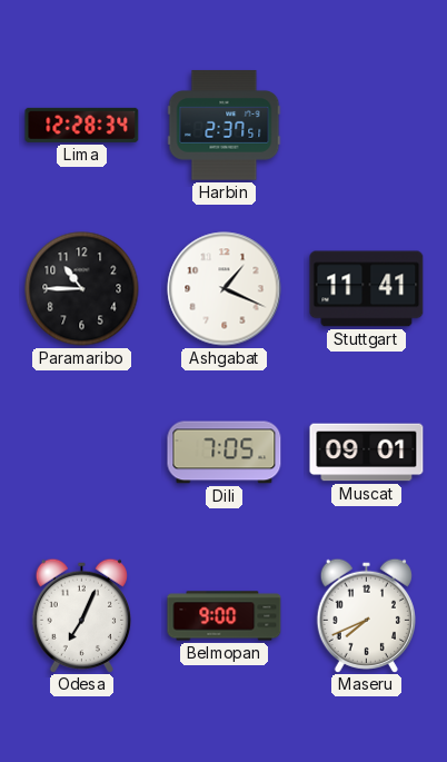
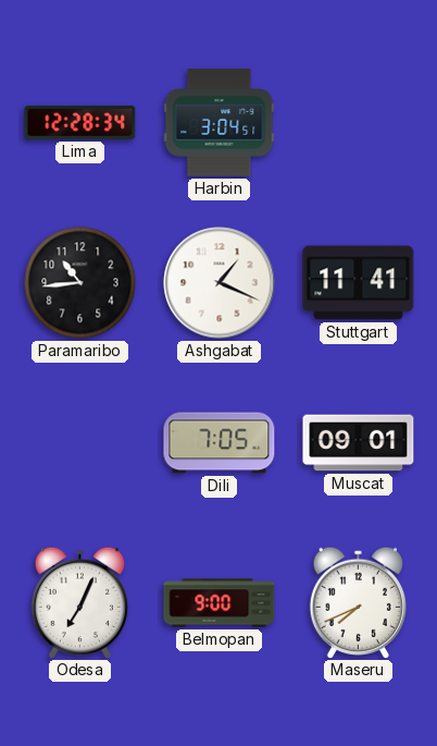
Harbin: 2:37 -> 3:04
Paramaribo: 10:45 -> 10:44
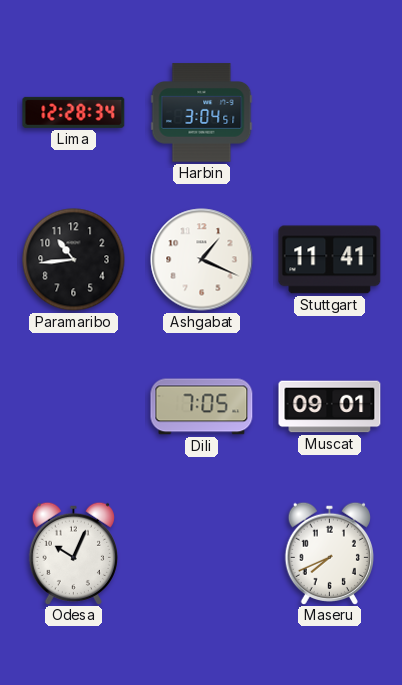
Odesa: 7:04 -> 10:04
Belmopan: 9:00 -> none
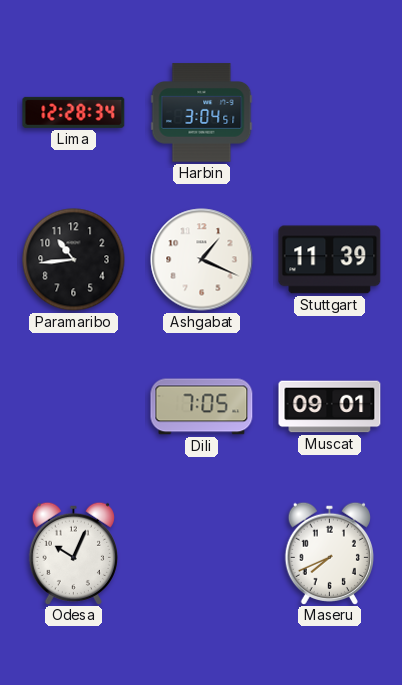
Stuttgart: 11:41 -> 11:39
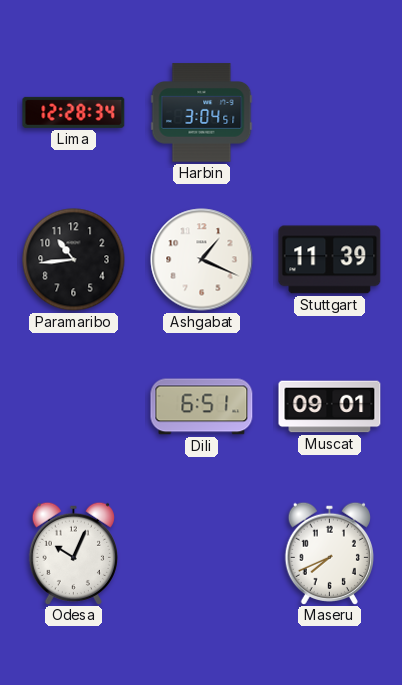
Dili: 7:05 -> 6:51
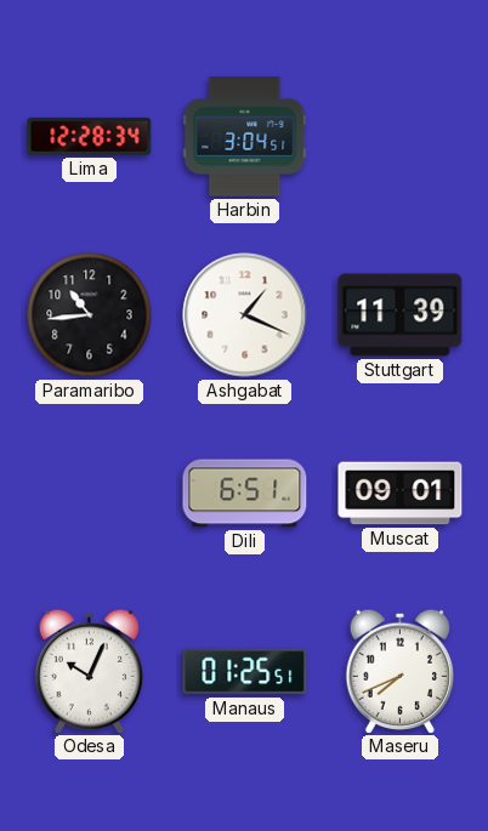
Manaus: none -> 01:25
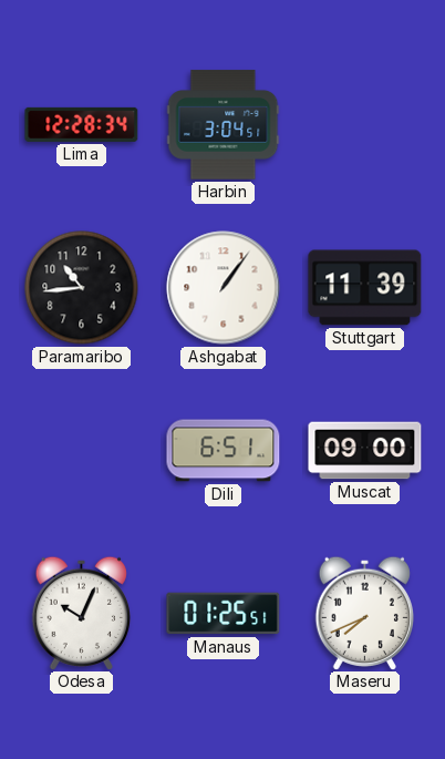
Ashgabat: 1:19 -> 1:06
Muscat: 09:01 -> 09:00
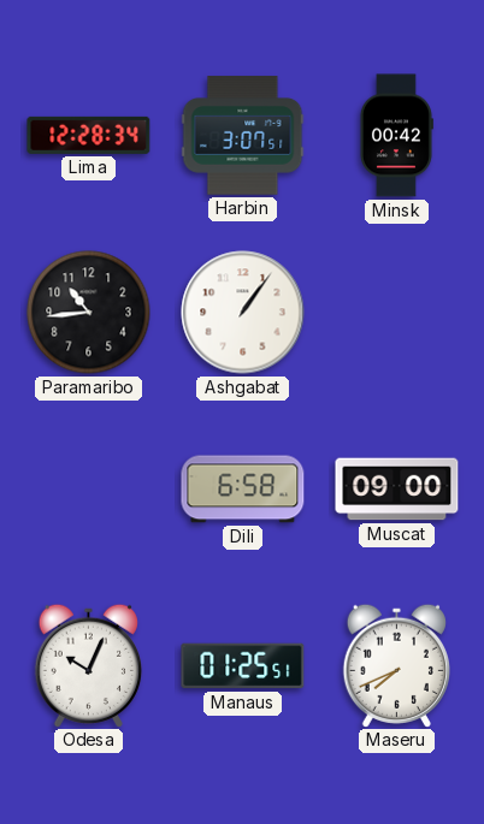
Harbin: 3:04 -> 3:07
Minsk: none -> 00:42
Stuttgart: 11:39 -> none
Dili: 6:51 -> 6:58
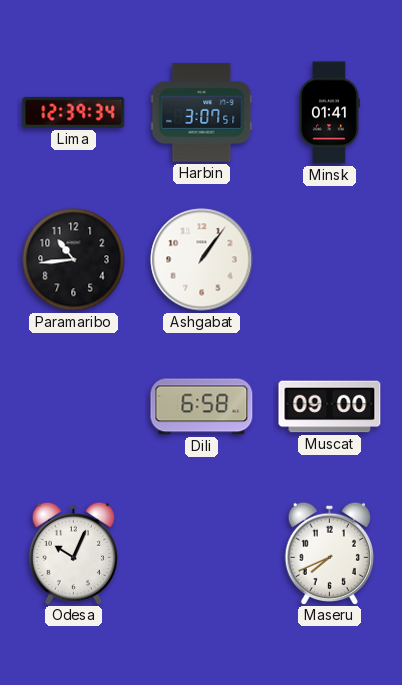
Lima: 12:28 -> 12:39
Minsk: 00:42 -> 01:41
Manaus: 01:25 -> none
